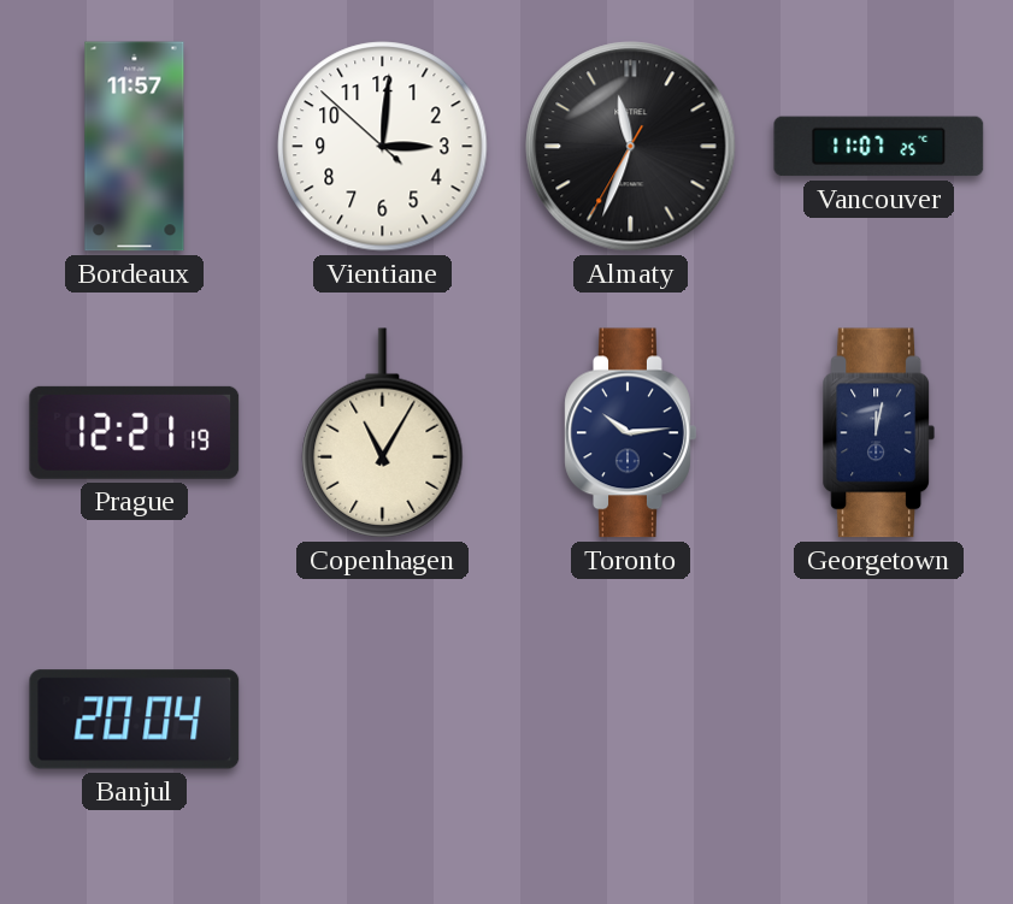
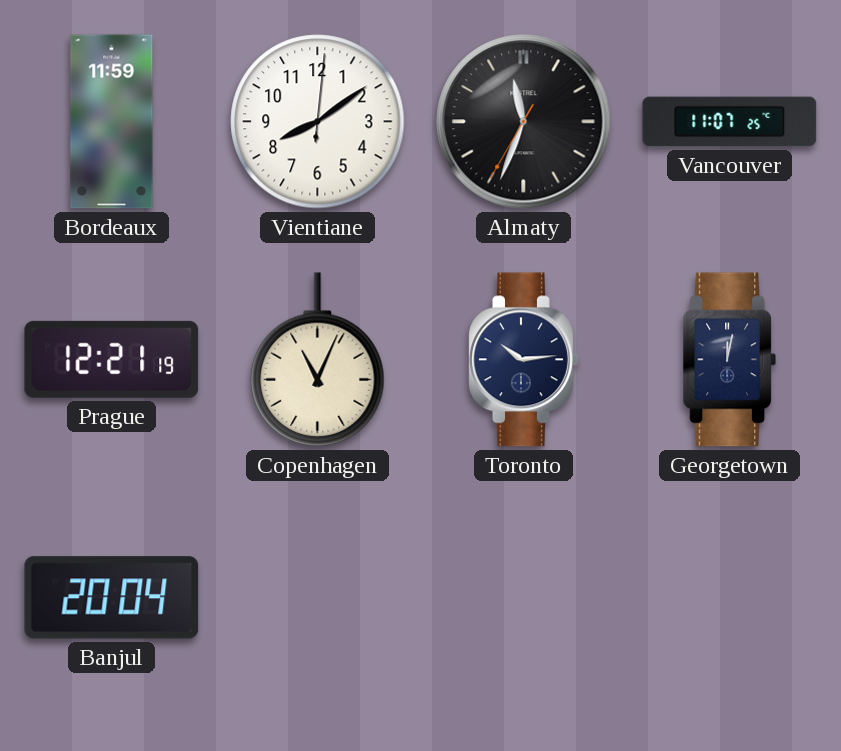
Bordeaux: 11:57 -> 11:59
Vientiane: 3:00 -> 8:09
Copenhagen: 11:05 -> 11:04
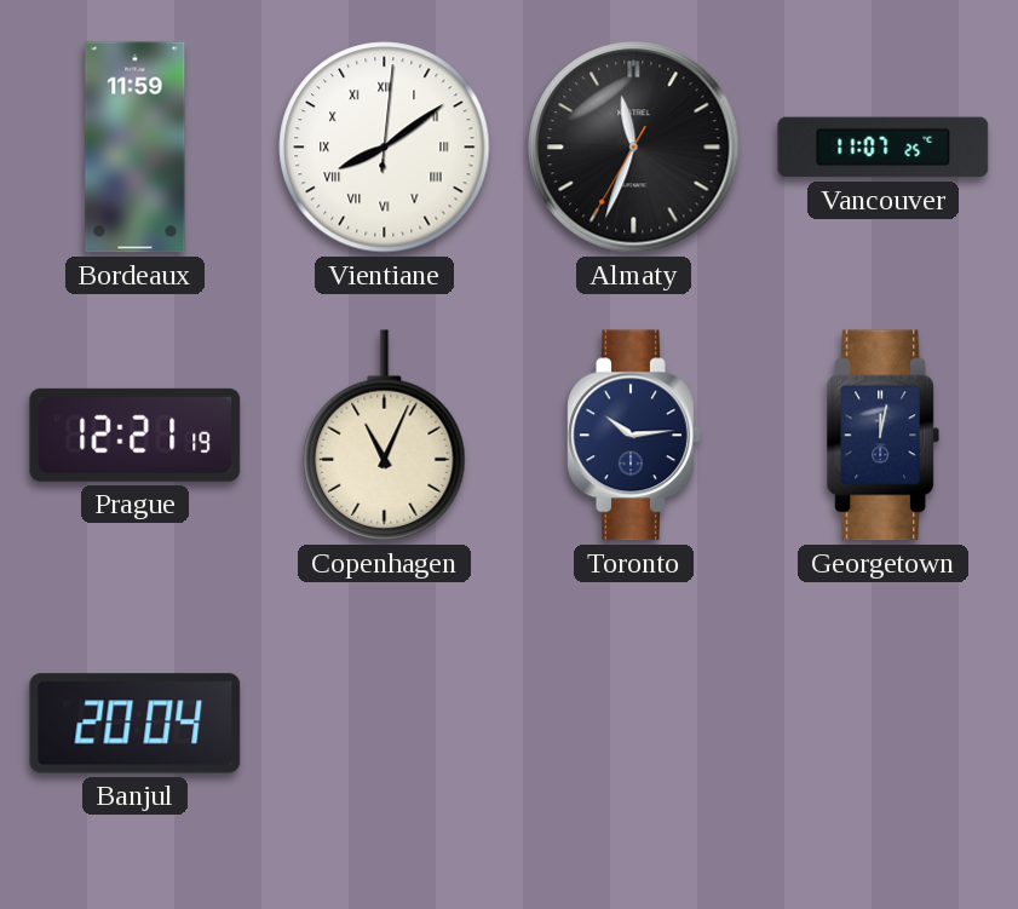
Vientiane numerals: Arabic -> Roman
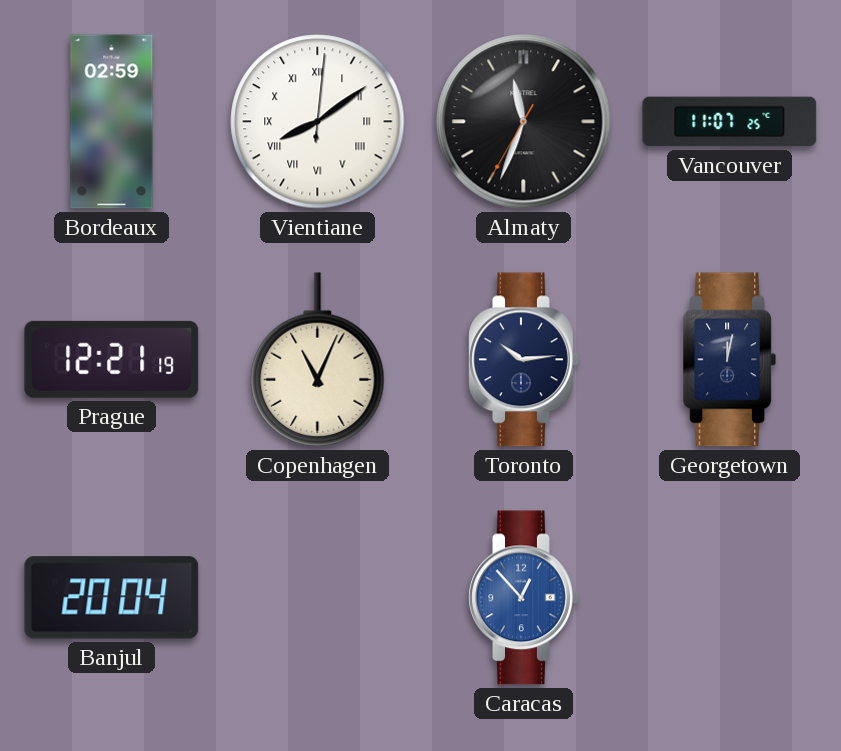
Bordeaux: 11:59 -> 02:59
Caracas: none -> 12:53
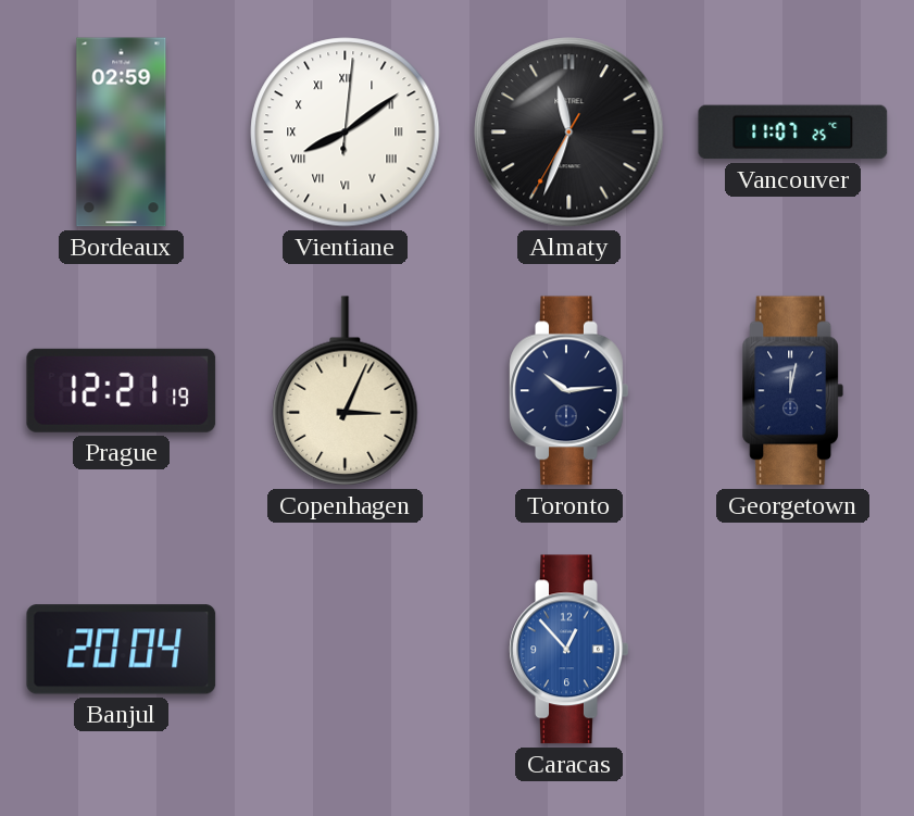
Copenhagen: 11:04 -> 3:04
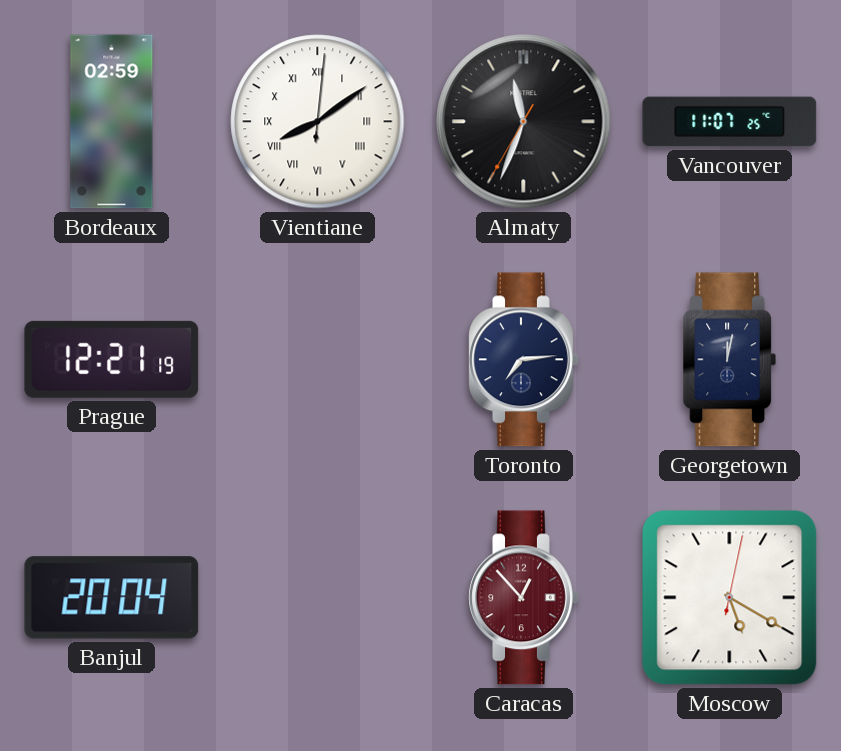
Copenhagen: 3:04 -> none
Toronto: 10:14 -> 7:14
Caracas dial: blue -> burgundy
Moscow: none -> 5:20
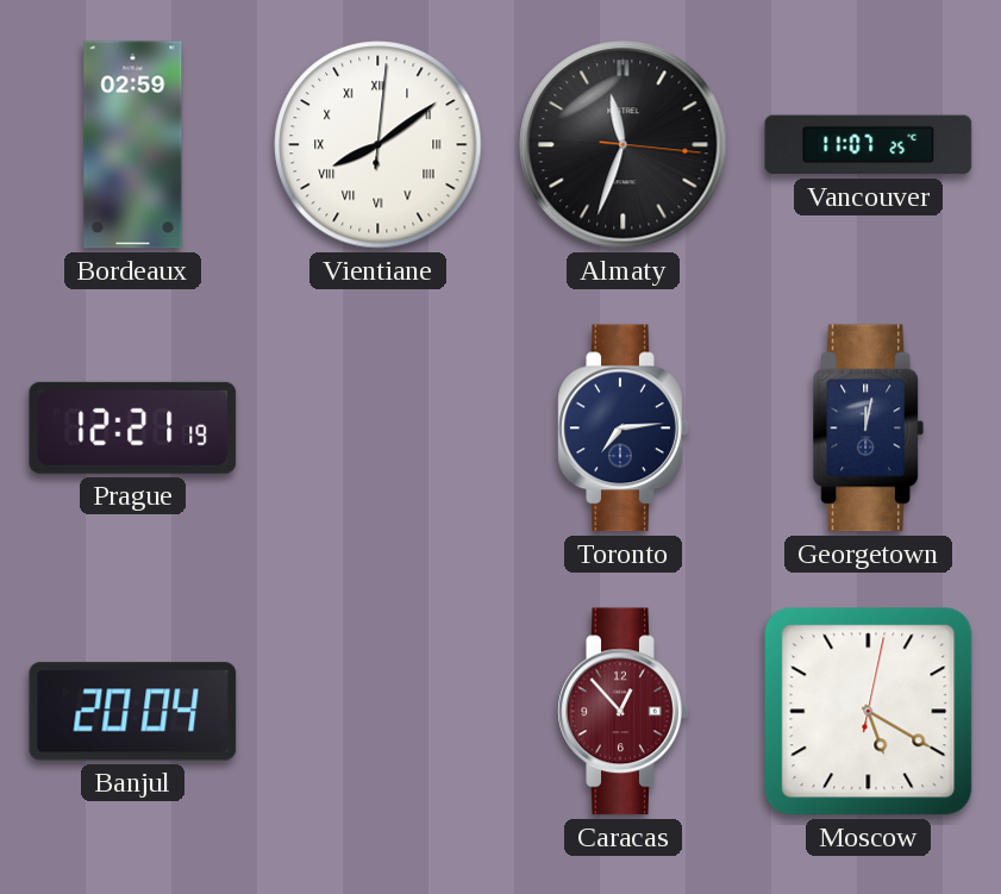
Almaty: 11:33:35 -> 11:33:16
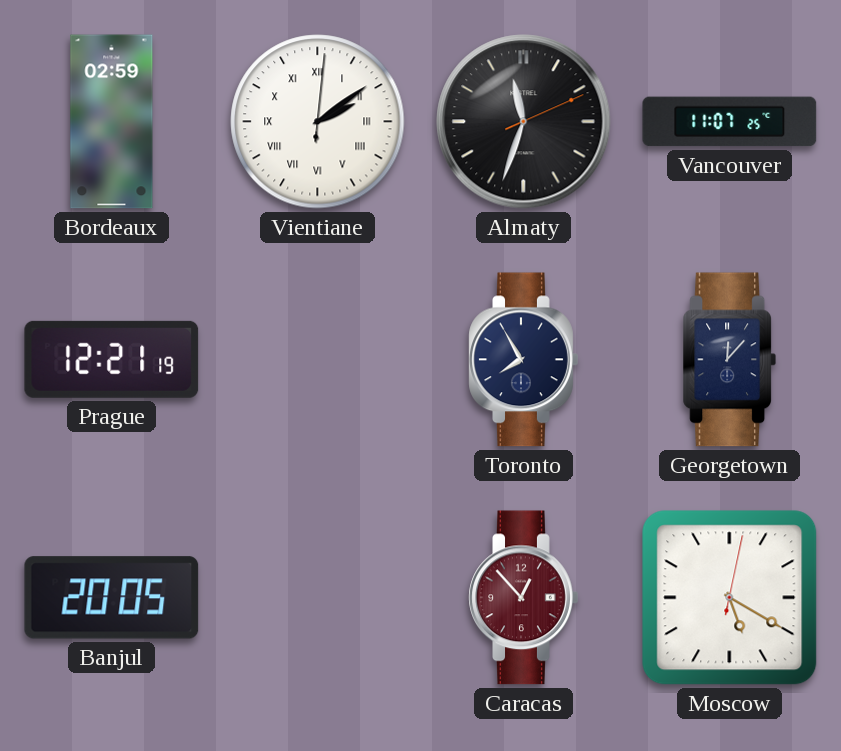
Vientiane: 8:09 -> 2:09
Almaty: 11:33:16 -> 11:33:11
Toronto: 7:14 -> 7:55
Georgetown: 12:02 -> 12:07
Banjul: 20:04 -> 20:05
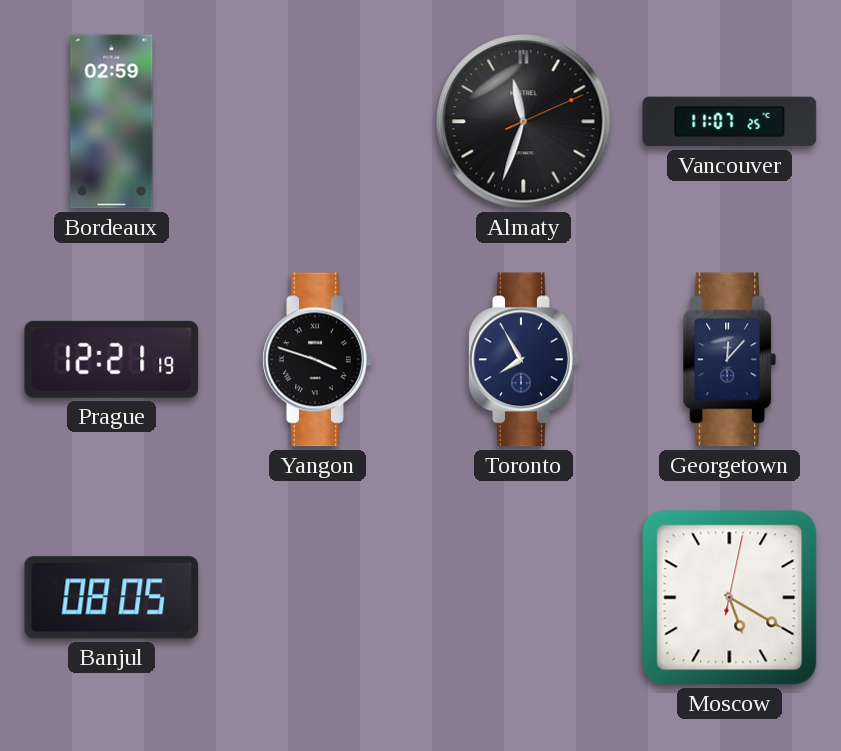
Vientiane: 2:09 -> none
Yangon: none -> 3:48
Banjul: 20:05 -> 08:05
Caracas: 12:53 -> none
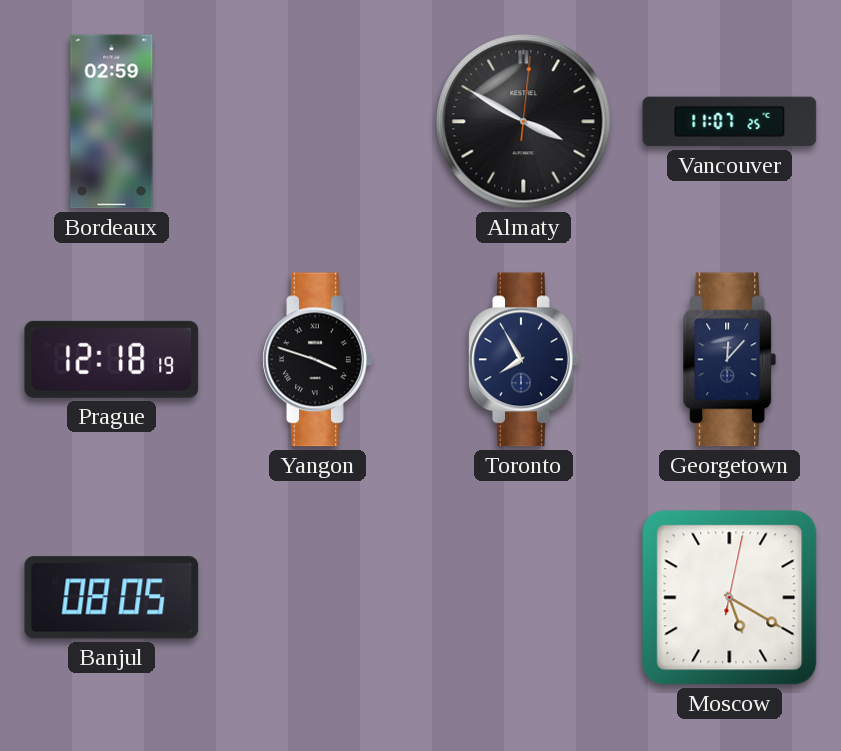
Almaty: 11:33 -> 3:50
Prague: 12:21 -> 12:18
